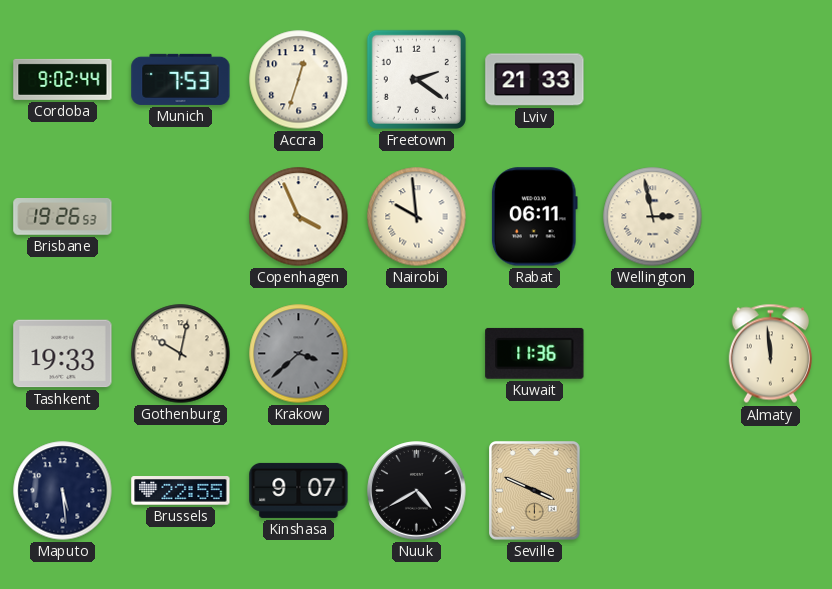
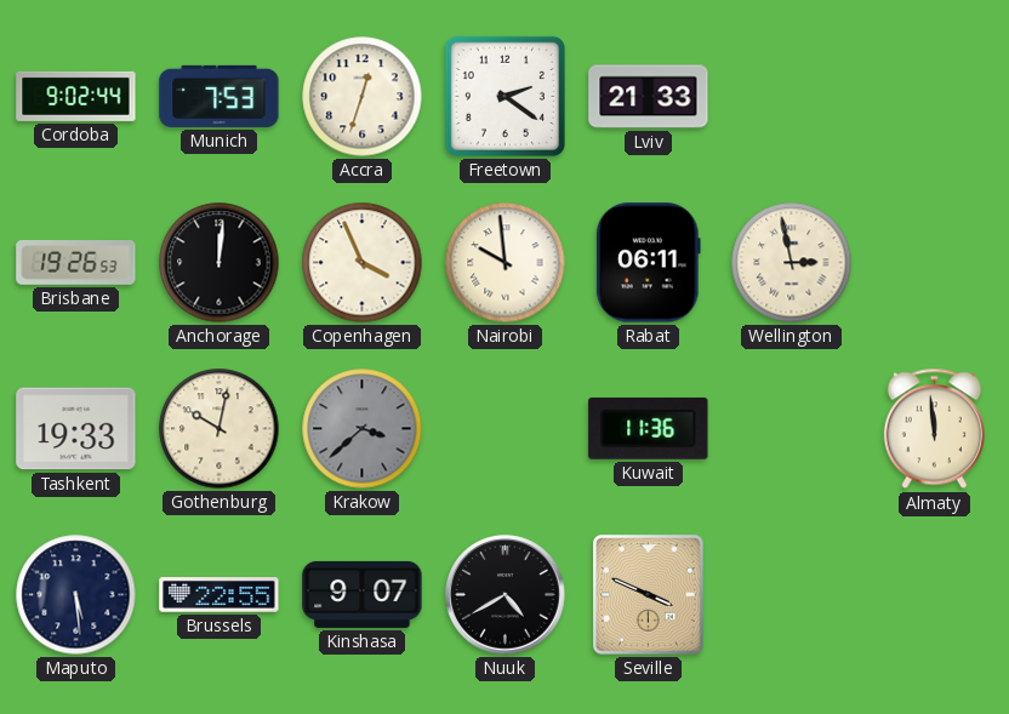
Anchorage: none -> 12:01
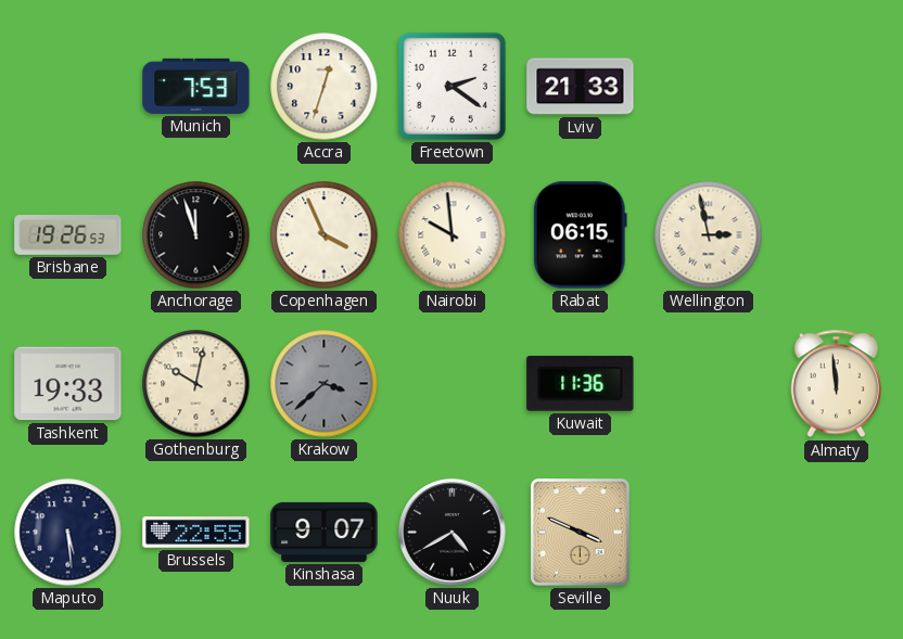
Cordoba: 9:02 -> none
Anchorage: 12:01 -> 11:57
Rabat: 06:11 -> 06:15
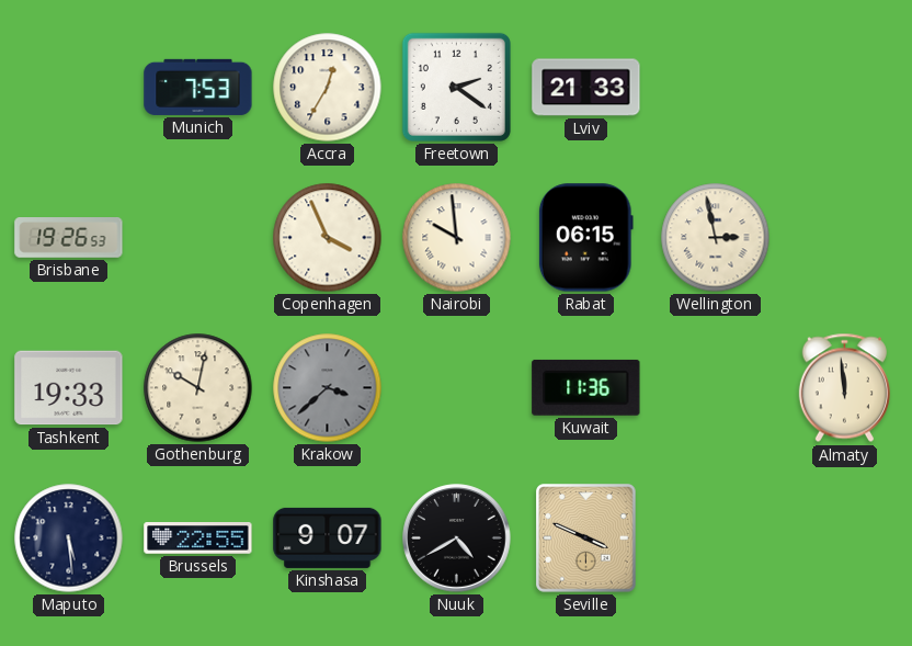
Accra: 12:33 -> 12:35
Anchorage: 11:57 -> none
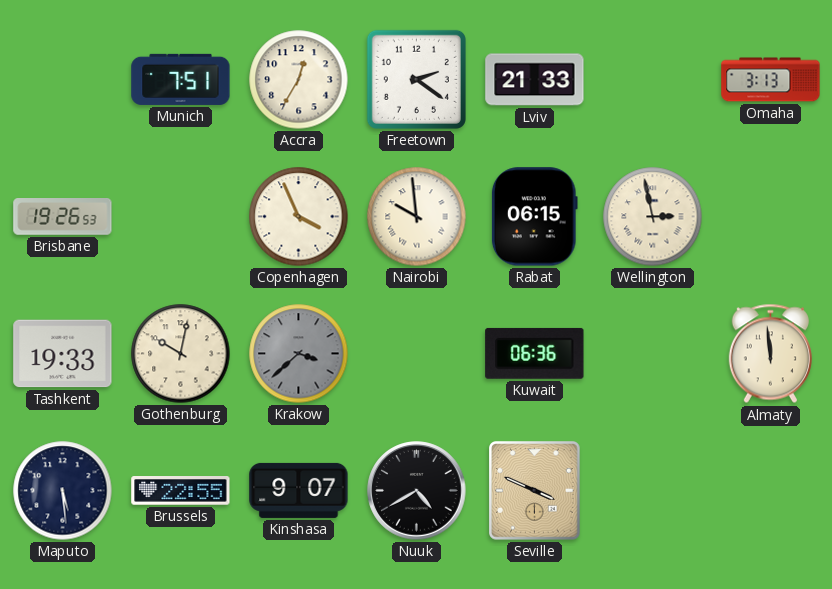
Munich: 7:53 -> 7:51
Omaha: none -> 3:13
Kuwait: 11:36 -> 06:36
